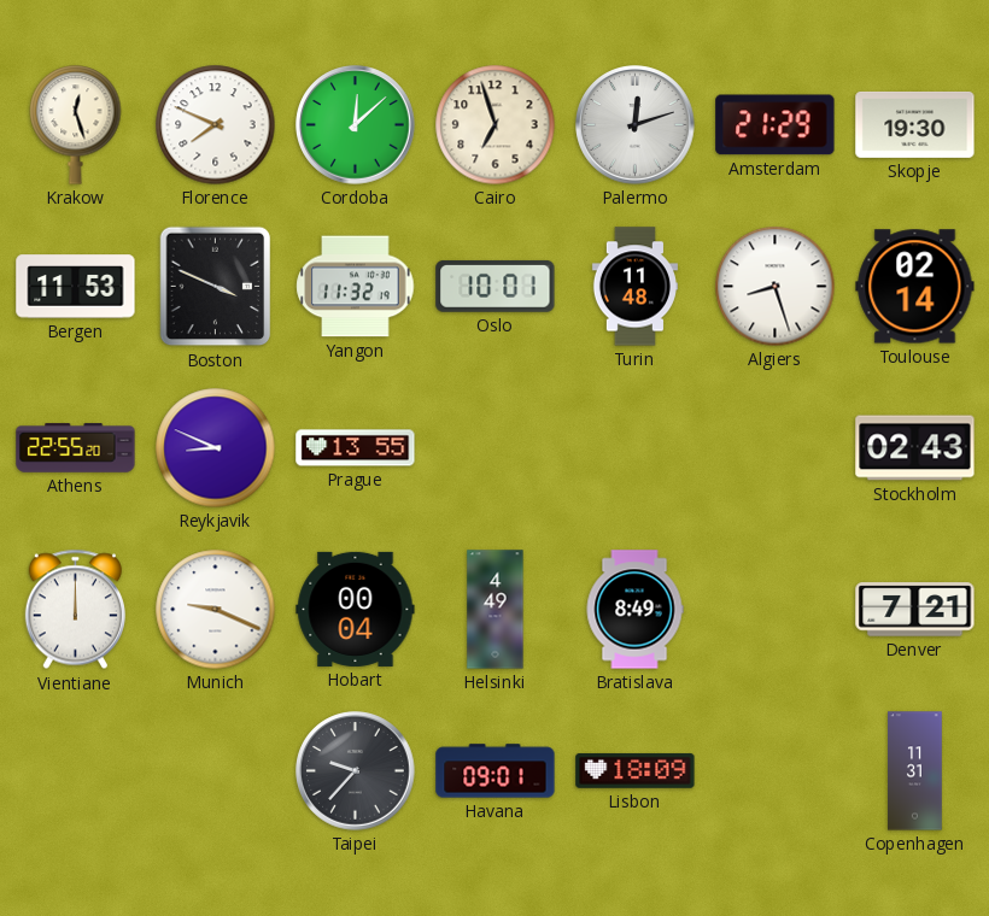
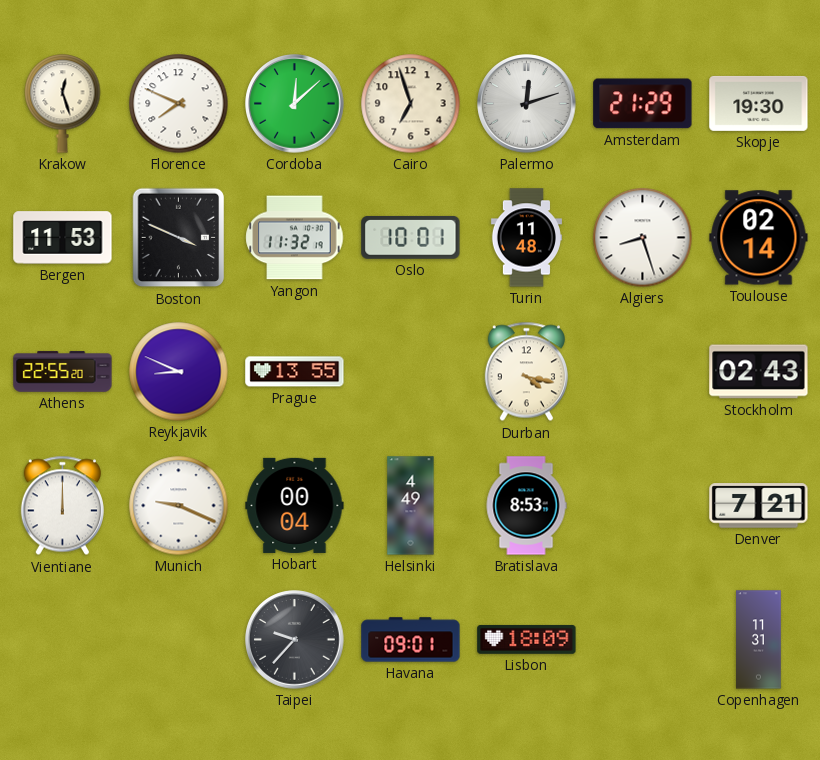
Durban: none -> 4:17
Bratislava: 8:49 -> 8:53
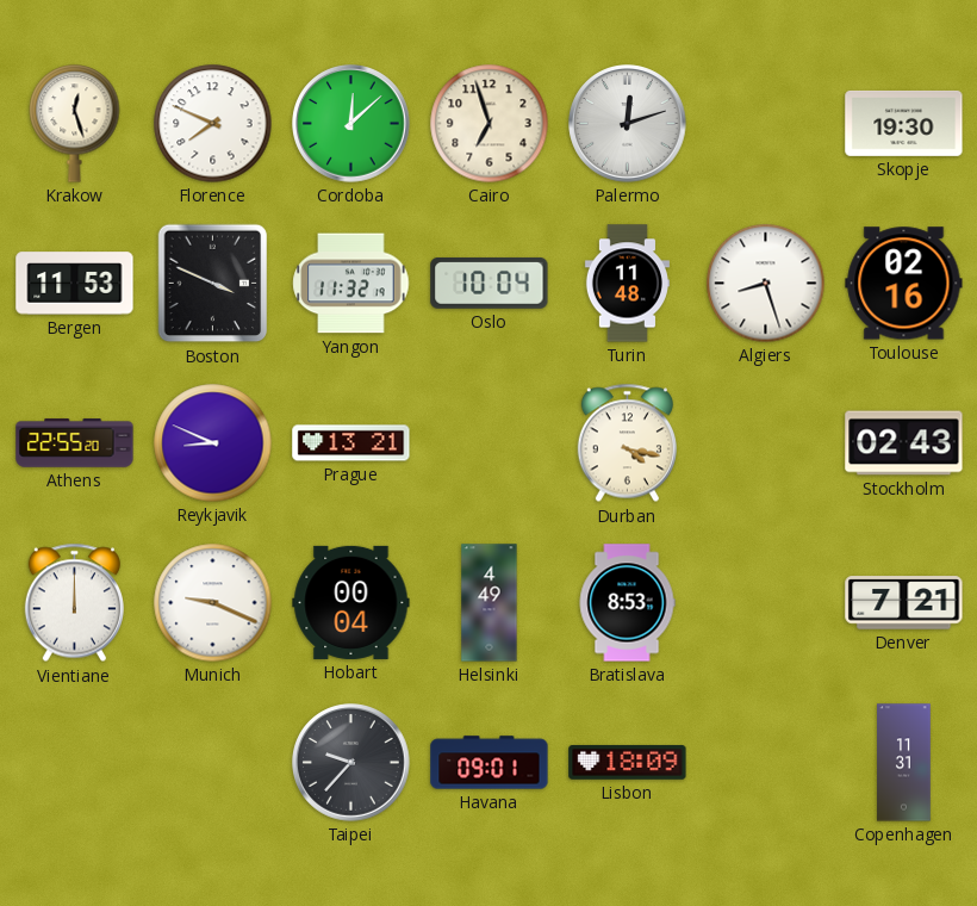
Amsterdam: 21:29 -> none
Oslo: 10:01 -> 10:04
Toulouse: 02:14 -> 02:16
Prague: 13:55 -> 13:21
